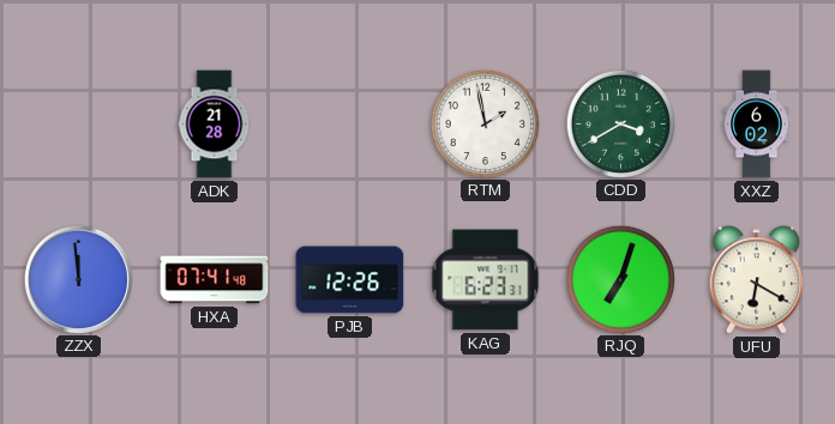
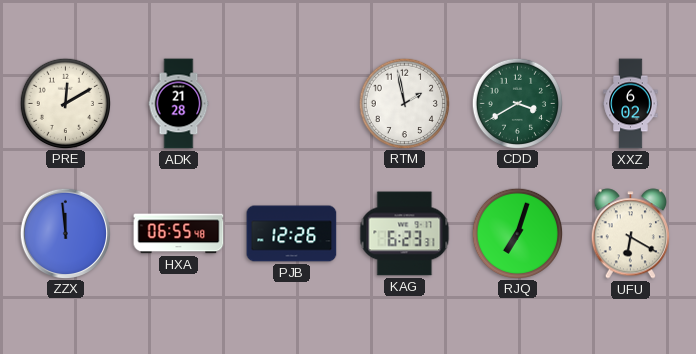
PRE: none -> 12:10
HXA: 07:41 -> 06:55
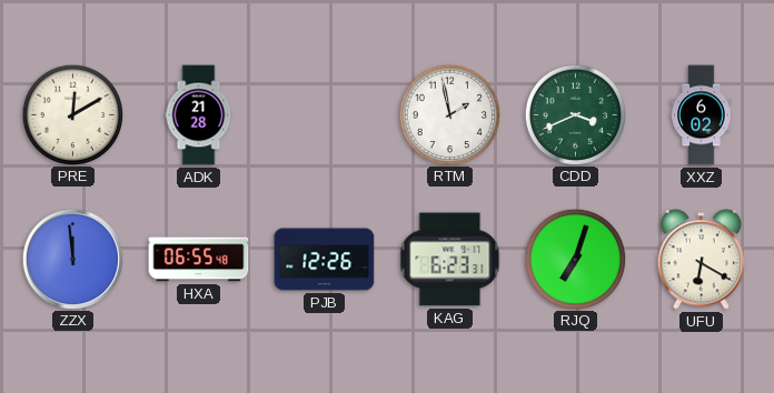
CDD: 3:40 -> 3:41
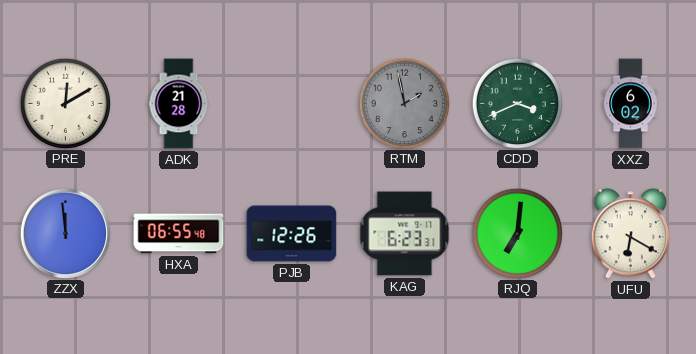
RTM dial: white -> grey
RJQ: 7:03 -> 7:01
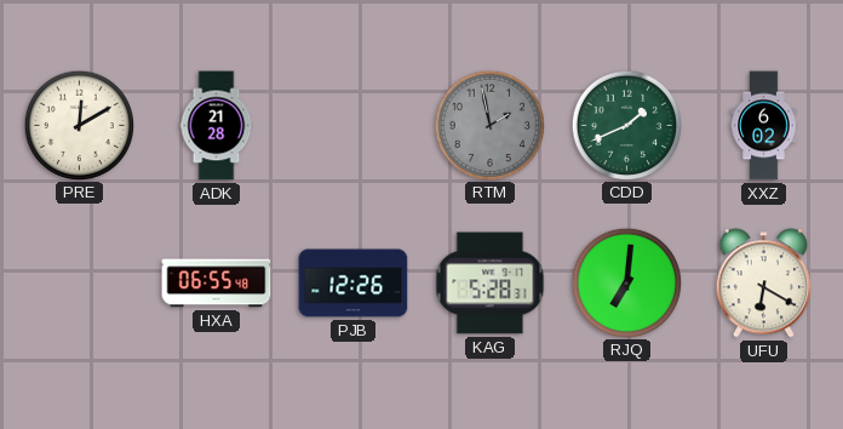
CDD: 3:41 -> 1:41
ZZX: 11:59 -> none
KAG: 6:23 -> 5:28
